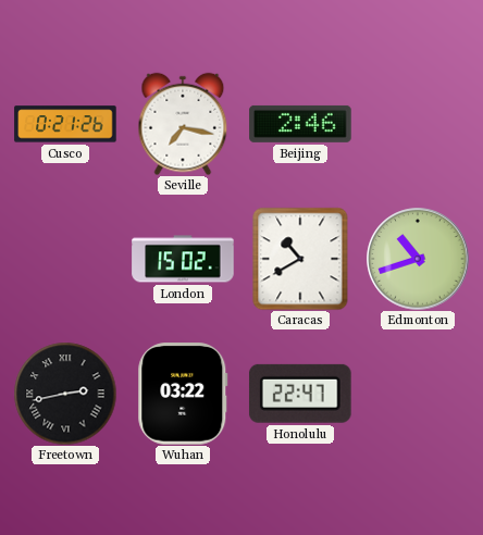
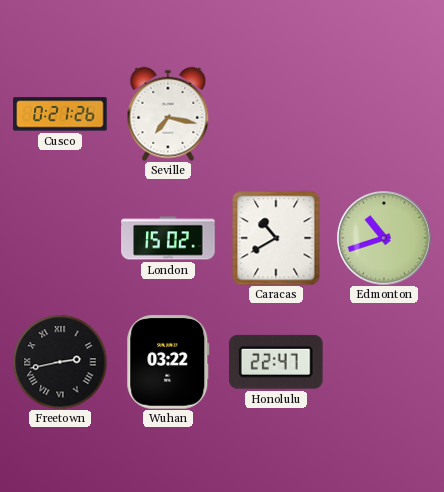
Beijing: 2:46 -> none
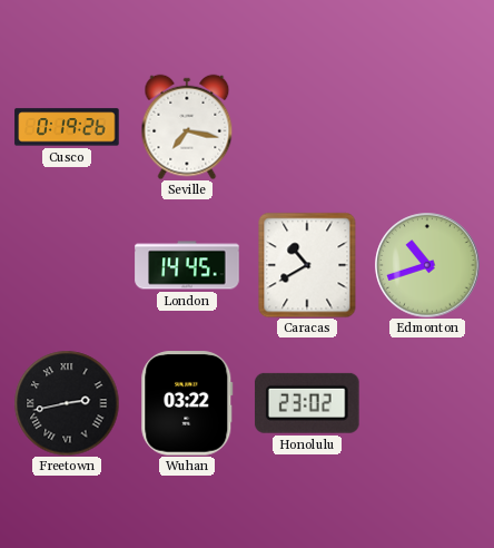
Cusco: 0:21 -> 0:19
London: 15:02 -> 14:45
Honolulu: 22:47 -> 23:02
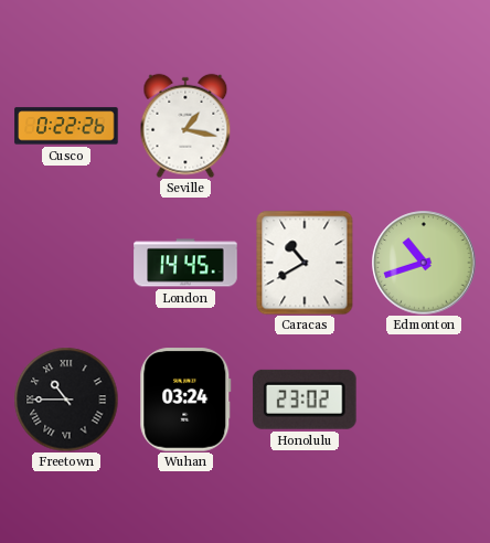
Cusco: 0:19 -> 0:22
Seville: 7:17 -> 1:17
Freetown: 2:43 -> 10:45
Wuhan: 03:22 -> 03:24
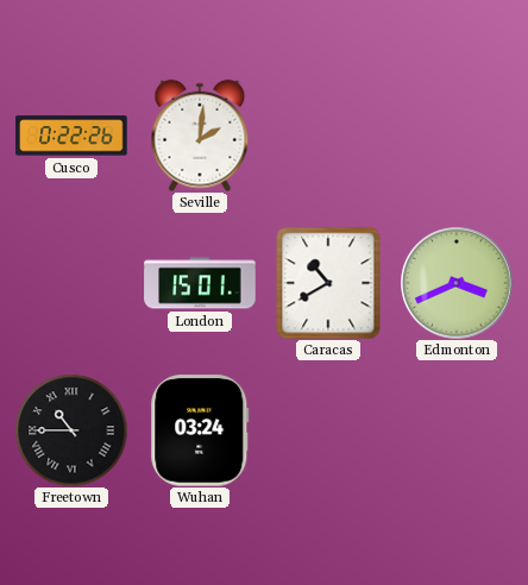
Seville: 1:17 -> 2:01
London: 14:45 -> 15:01
Edmonton: 10:42 -> 3:41
Honolulu: 23:02 -> none
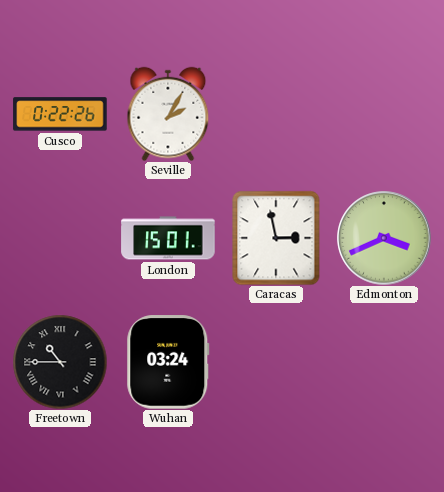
Seville: 2:01 -> 2:05
Caracas: 10:40 -> 2:58
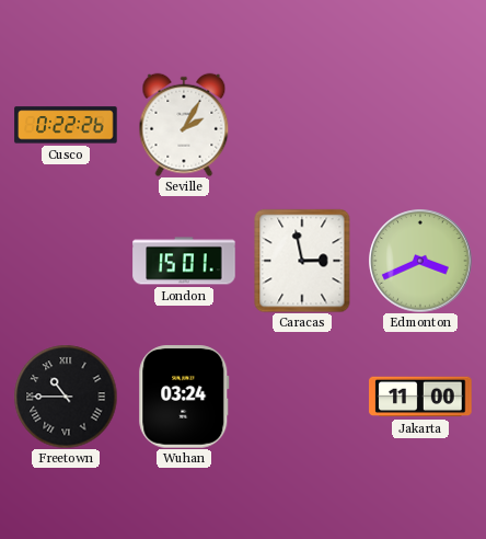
Jakarta: none -> 11:00
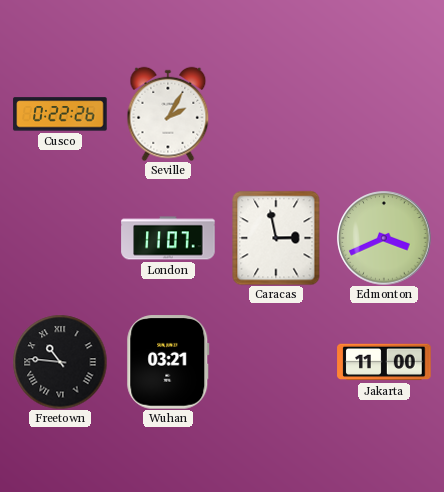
London: 15:01 -> 11:07
Freetown: 10:45 -> 10:46
Wuhan: 03:24 -> 03:21
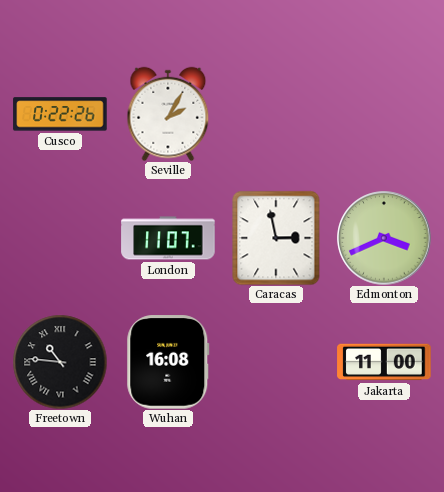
Wuhan: 03:21 -> 16:08
